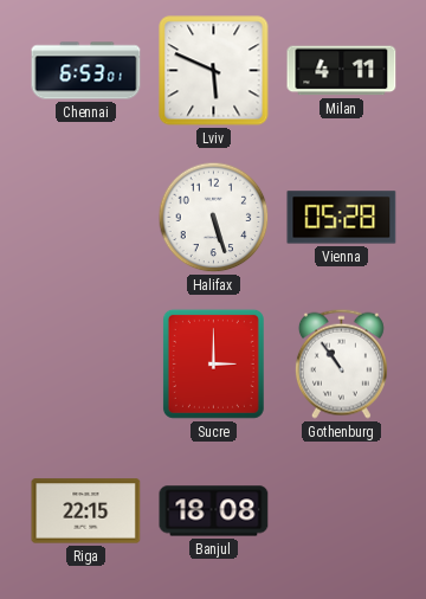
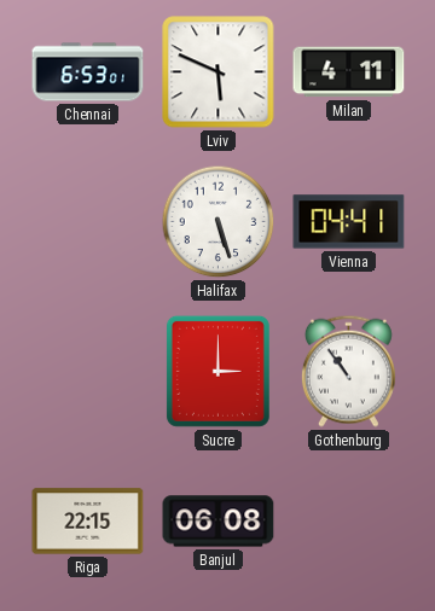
Vienna: 05:28 -> 04:41
Banjul: 18:08 -> 06:08
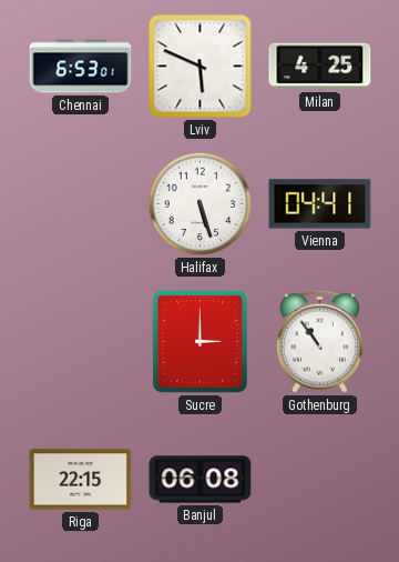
Milan: 4:11 -> 4:25
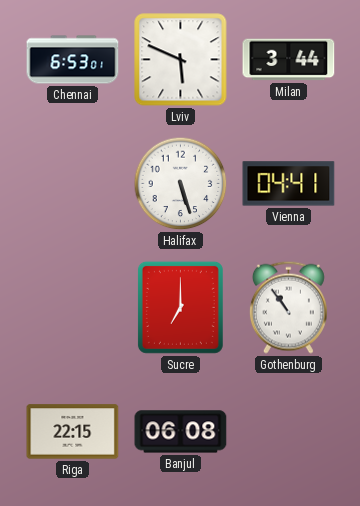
Milan: 4:25 -> 3:44
Sucre: 3:00 -> 7:00
